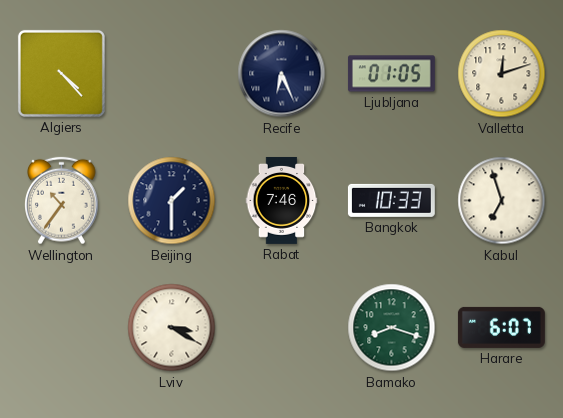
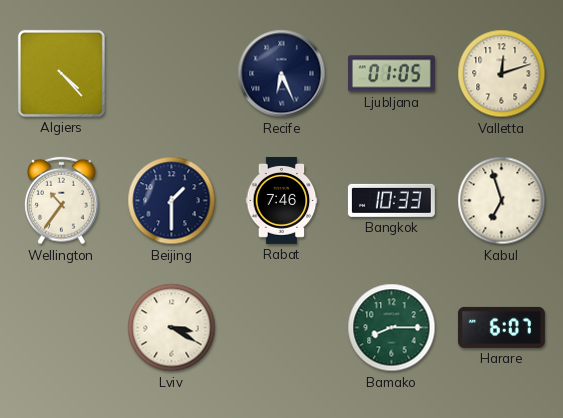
Bamako: 8:18 -> 8:15
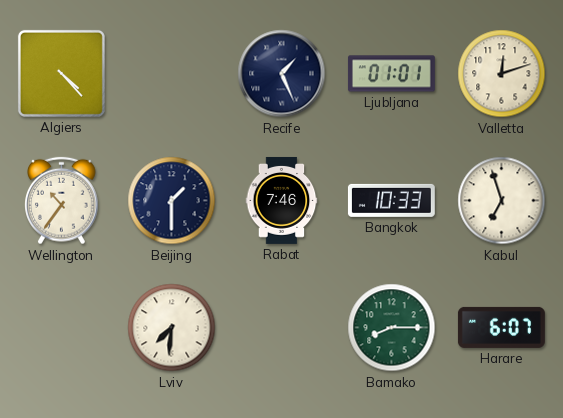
Recife: 6:26 -> 1:26
Ljubljana: 01:05 -> 01:01
Lviv: 3:20 -> 7:31
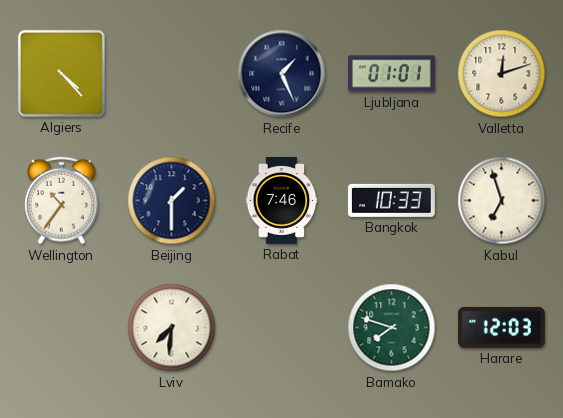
Bamako: 8:15 -> 7:48
Harare: 6:07 -> 12:03
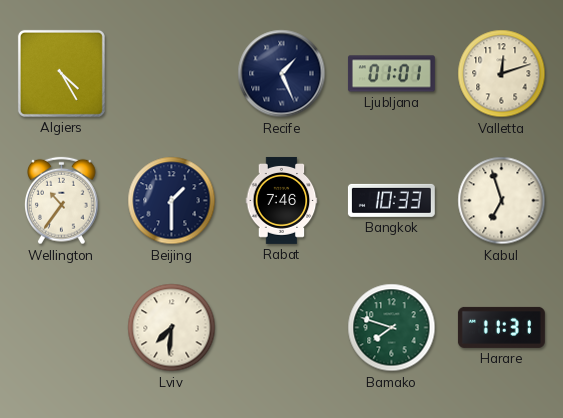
Algiers: 4:23 -> 4:25
Harare: 12:03 -> 11:31
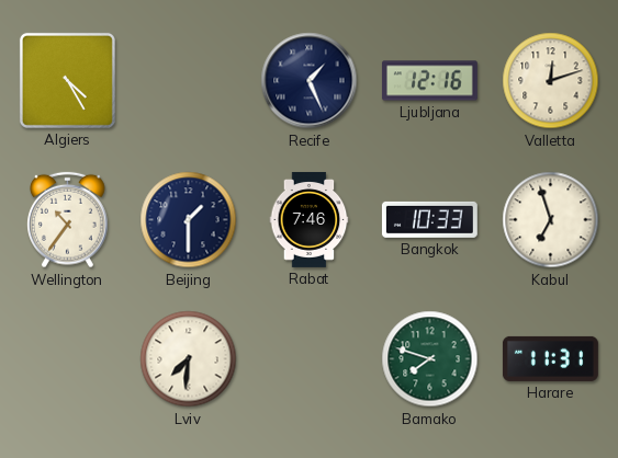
Ljubljana: 01:01 -> 12:16
